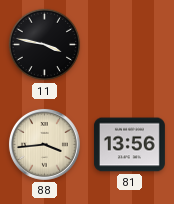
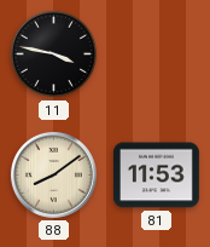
88: 3:44 -> 8:09
81: 13:56 -> 11:53
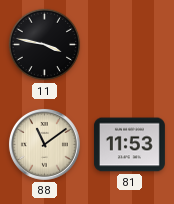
88: 8:09 -> 11:09
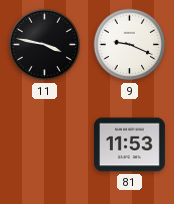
9: none -> 9:19
88: 11:09 -> none
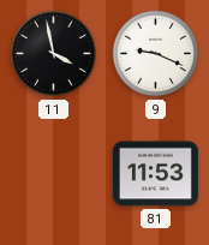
11: 3:47 -> 3:58
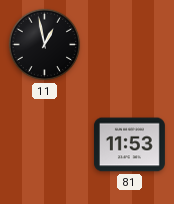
11: 3:58 -> 12:58
9: 9:19 -> none
